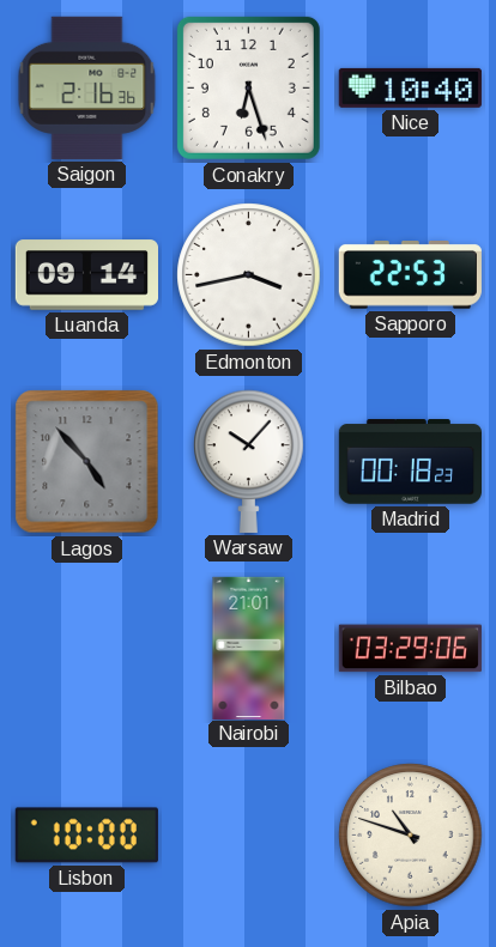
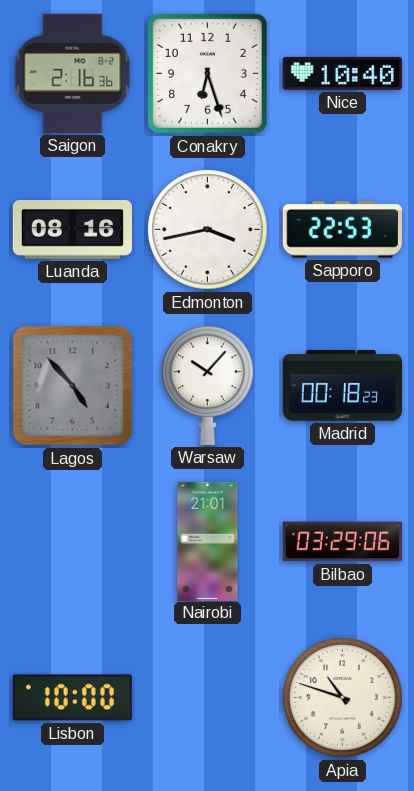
Luanda: 09:14 -> 08:16
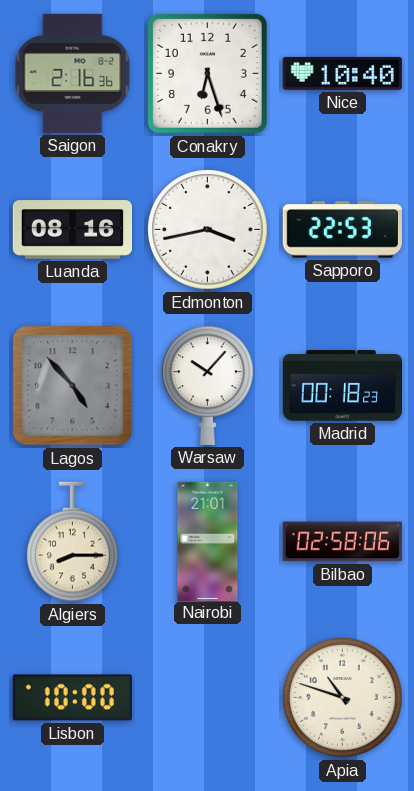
Algiers: none -> 8:15
Bilbao: 03:29 -> 02:58
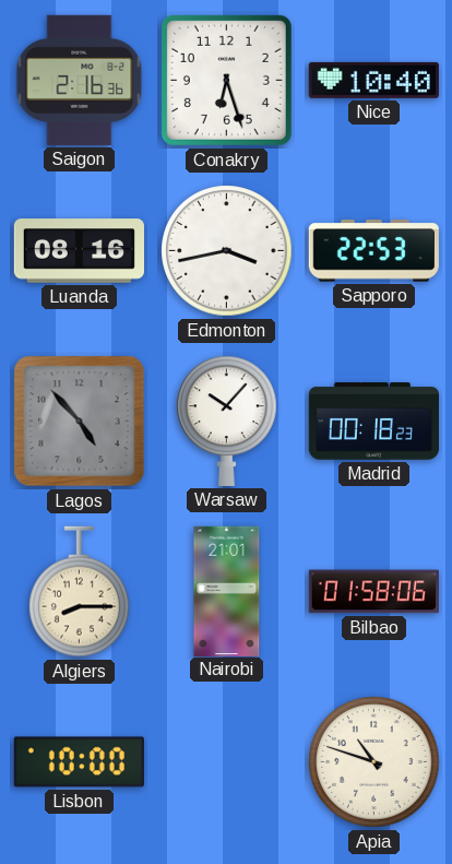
Bilbao: 02:58 -> 01:58
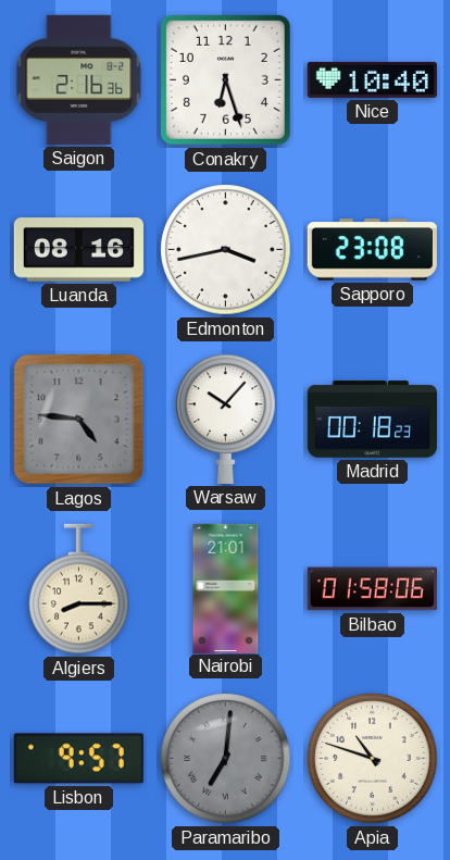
Sapporo: 22:53 -> 23:08
Lagos: 4:53 -> 4:46
Lisbon: 10:00 -> 9:57
Paramaribo: none -> 7:01
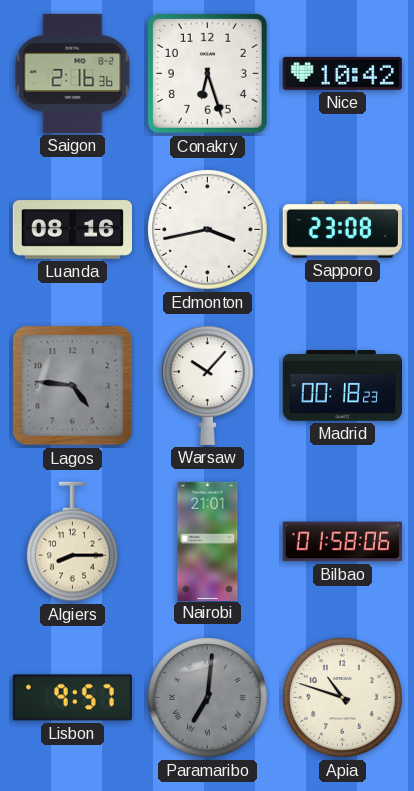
Nice: 10:40 -> 10:42
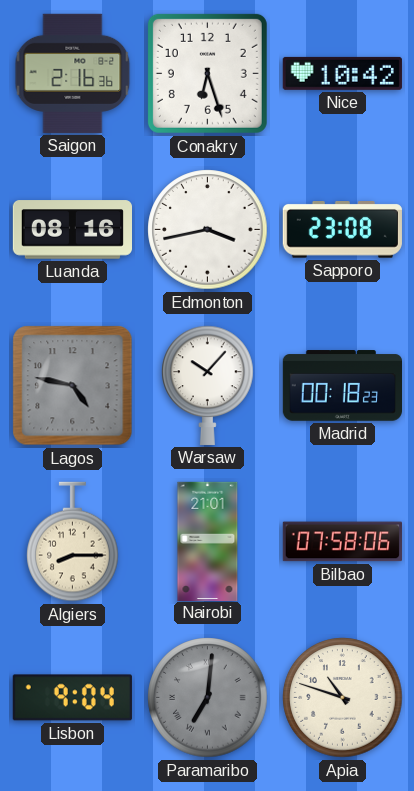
Lagos: 4:46 -> 4:47
Bilbao: 01:58 -> 07:58
Lisbon: 9:57 -> 9:04
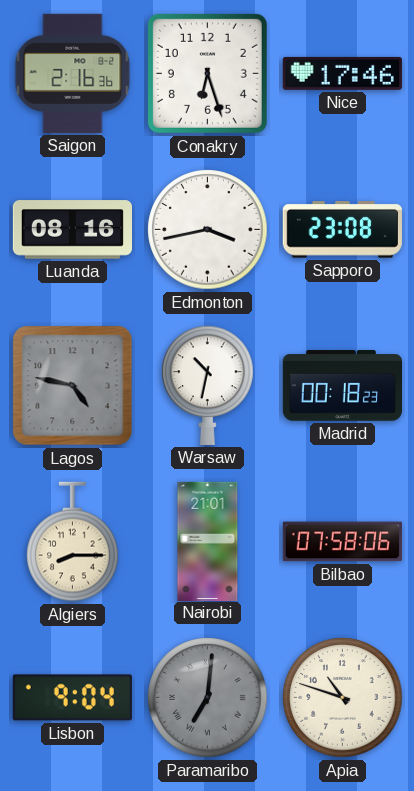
Nice: 10:42 -> 17:46
Warsaw: 10:07 -> 10:32
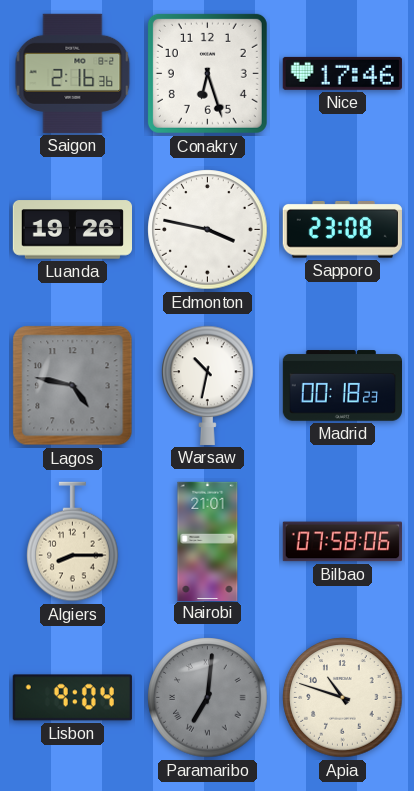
Luanda: 08:16 -> 19:26
Edmonton: 3:43 -> 3:47
